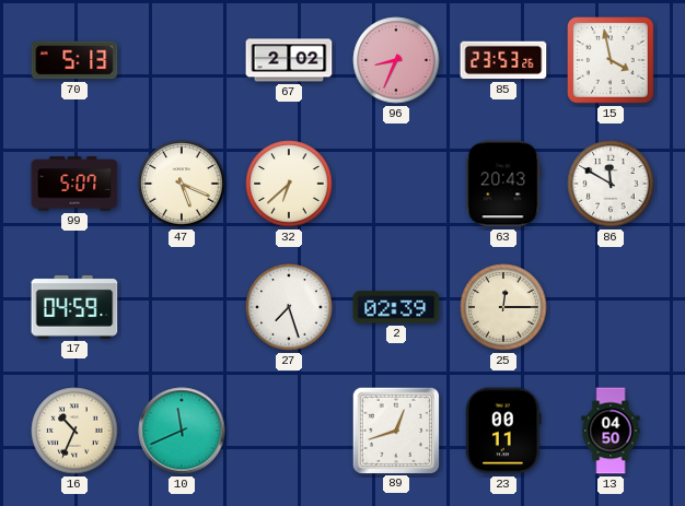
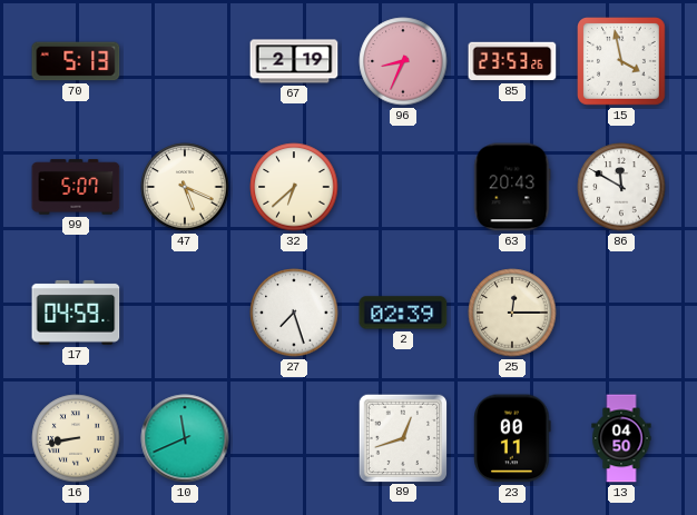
67: 2:02 -> 2:19
16: 10:34 -> 8:43
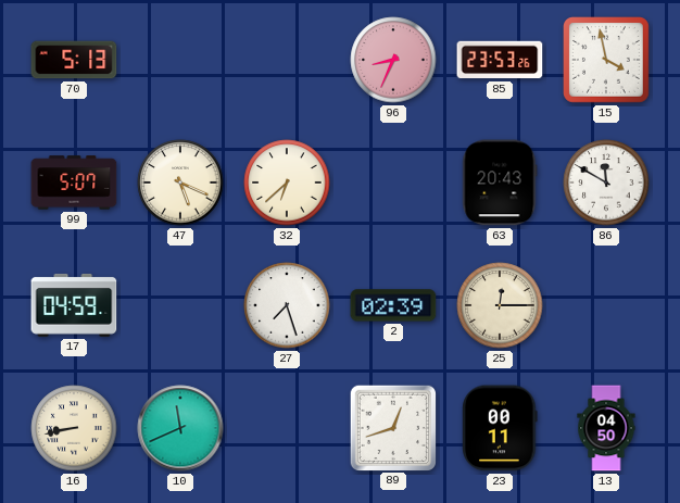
67: 2:19 -> none
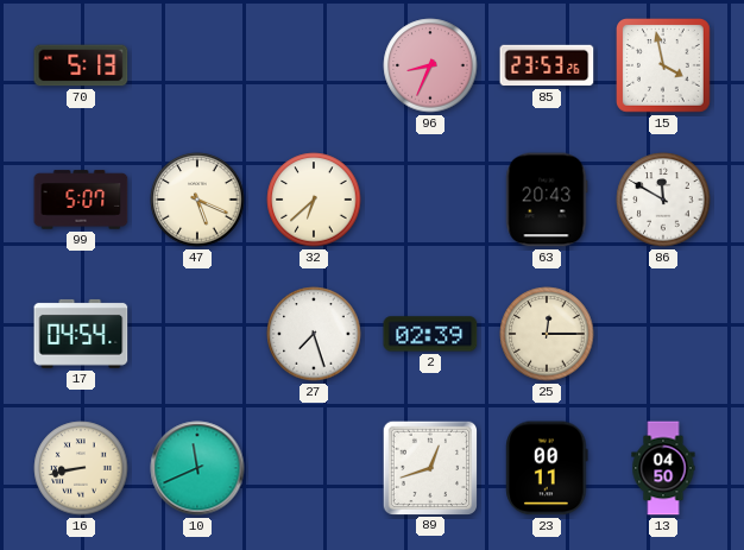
17: 04:59 -> 04:54
